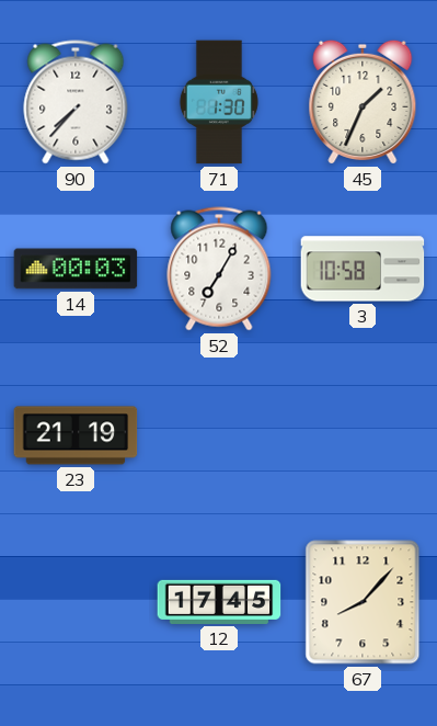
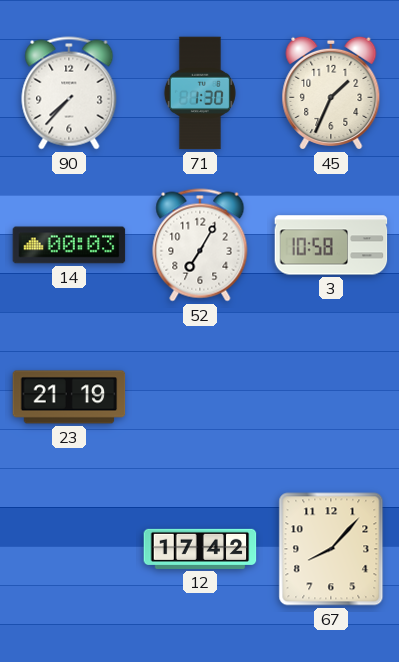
12: 17:45 -> 17:42
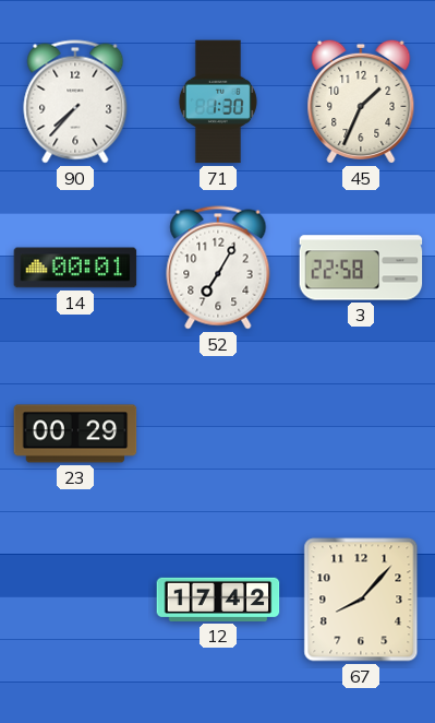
14: 00:03 -> 00:01
3: 10:58 -> 22:58
23: 21:19 -> 00:29
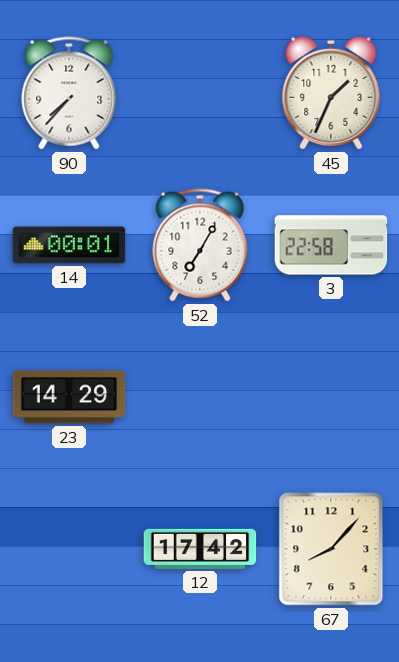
71: 1:30 -> none
23: 00:29 -> 14:29
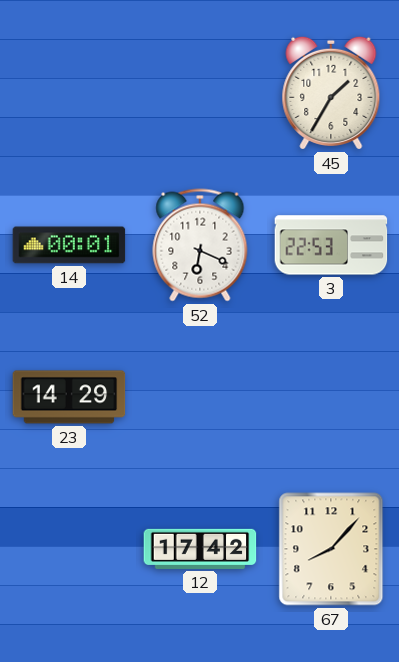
90: 7:37 -> none
45: 1:34 -> 1:35
52: 7:05 -> 6:19
3: 22:58 -> 22:53
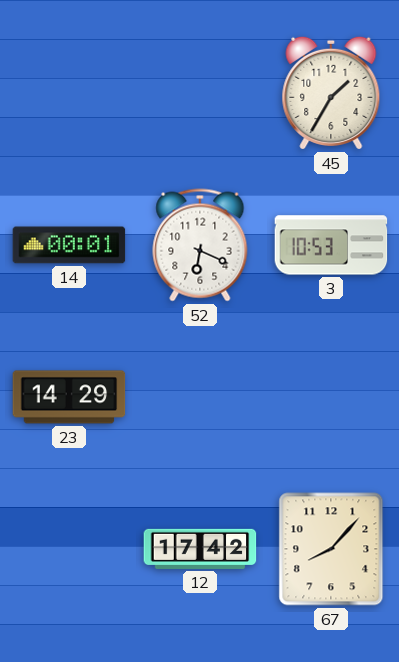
3: 22:53 -> 10:53
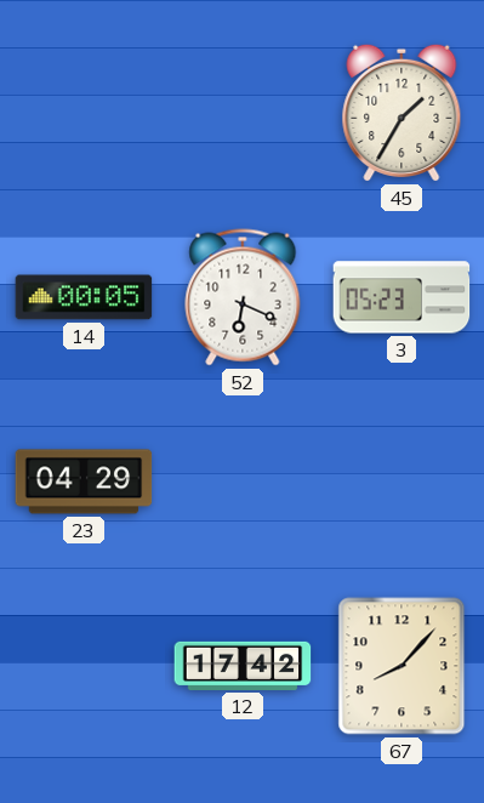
14: 00:01 -> 00:05
3: 10:53 -> 05:23
23: 14:29 -> 04:29
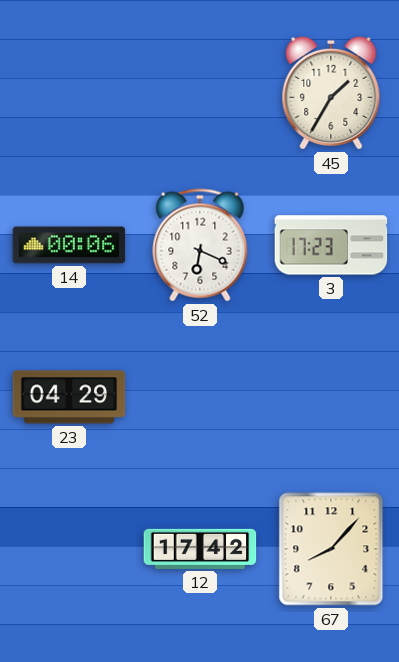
14: 00:05 -> 00:06
3: 05:23 -> 17:23
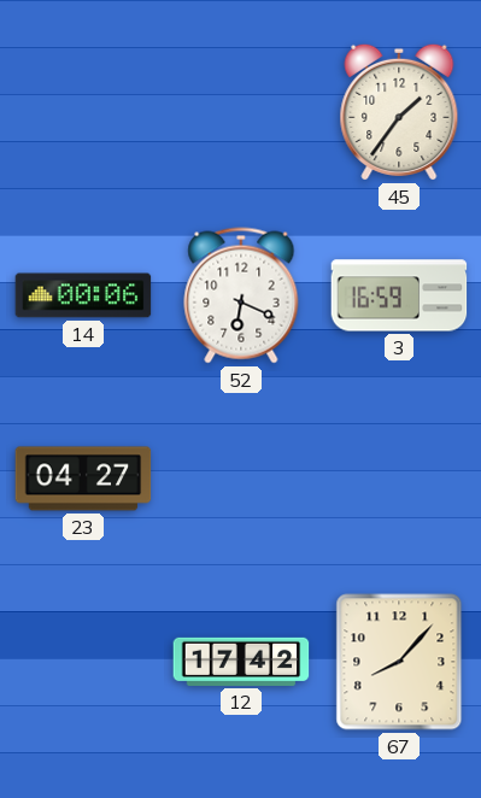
45: 1:35 -> 1:36
3: 17:23 -> 16:59
23: 04:29 -> 04:27
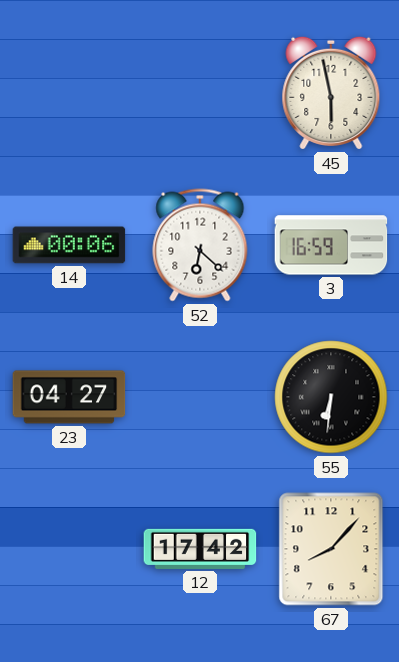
45: 1:36 -> 5:58
52: 6:19 -> 6:22
55: none -> 6:31
